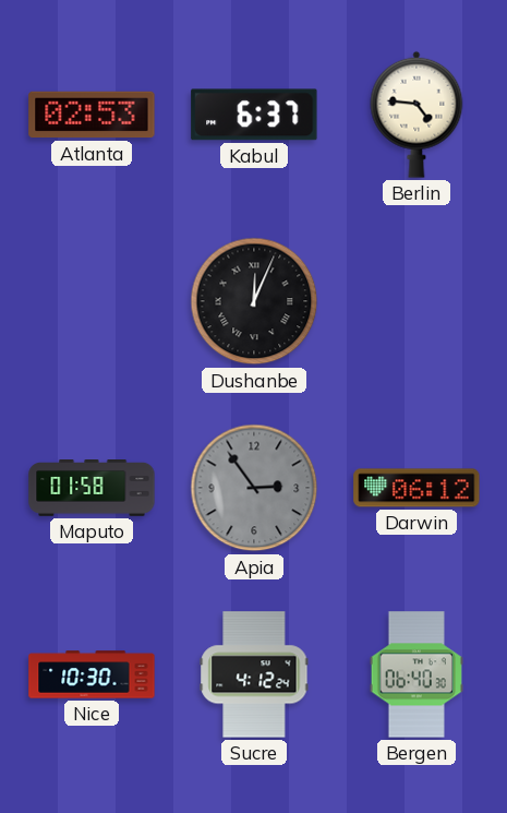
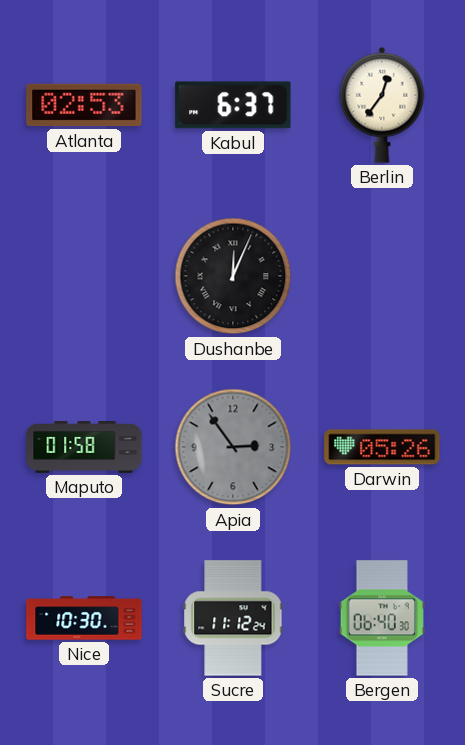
Berlin: 4:46 -> 12:36
Darwin: 06:12 -> 05:26
Sucre: 4:12 -> 11:12
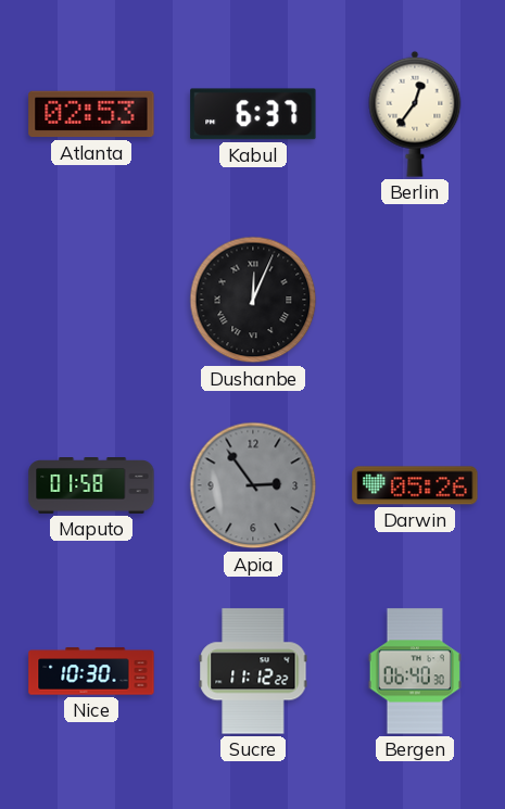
Sucre: 11:12:24 -> 11:12:22
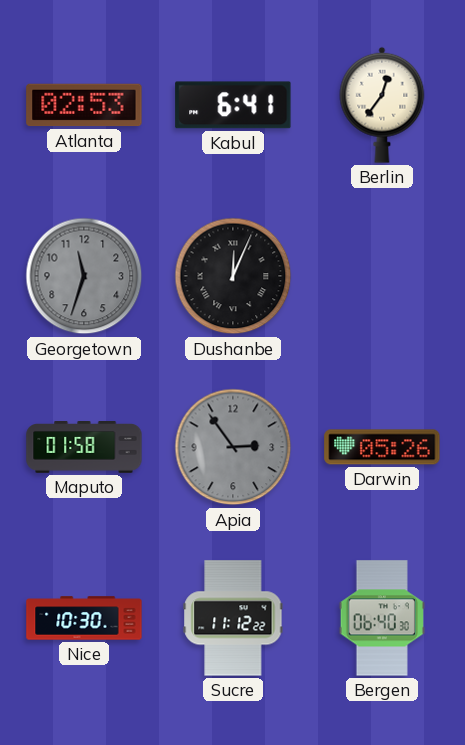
Kabul: 6:37 -> 6:41
Georgetown: none -> 11:33
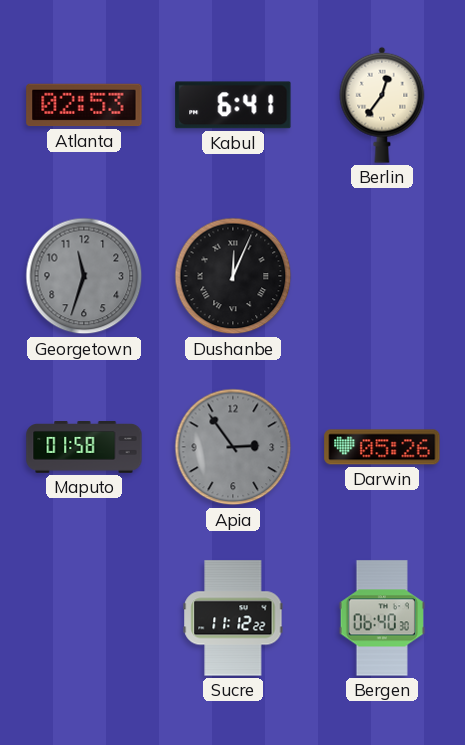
Nice: 10:30 -> none
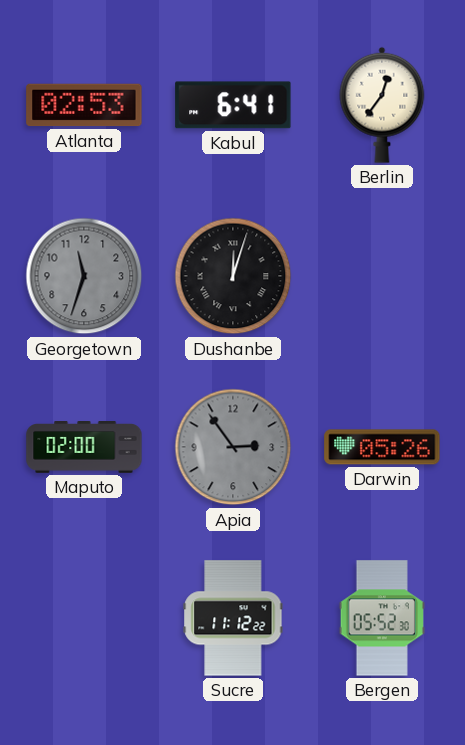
Dushanbe: 12:04 -> 12:03
Maputo: 01:58 -> 02:00
Bergen: 06:40 -> 05:52
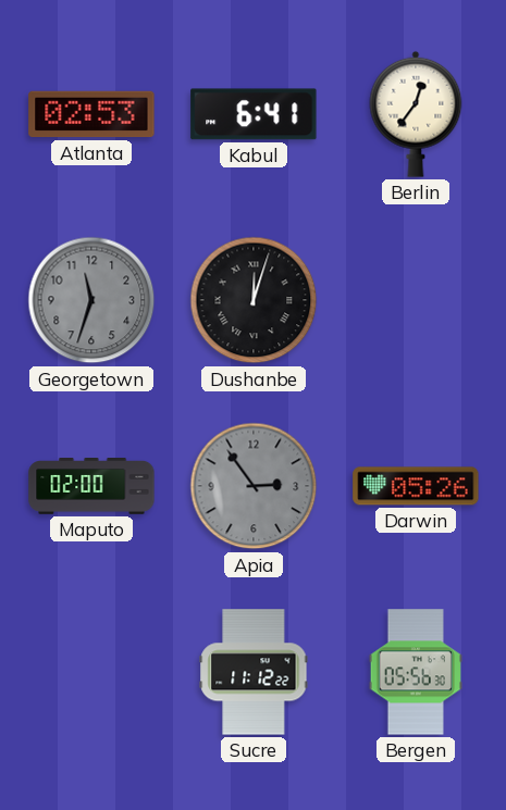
Bergen: 05:52 -> 05:56
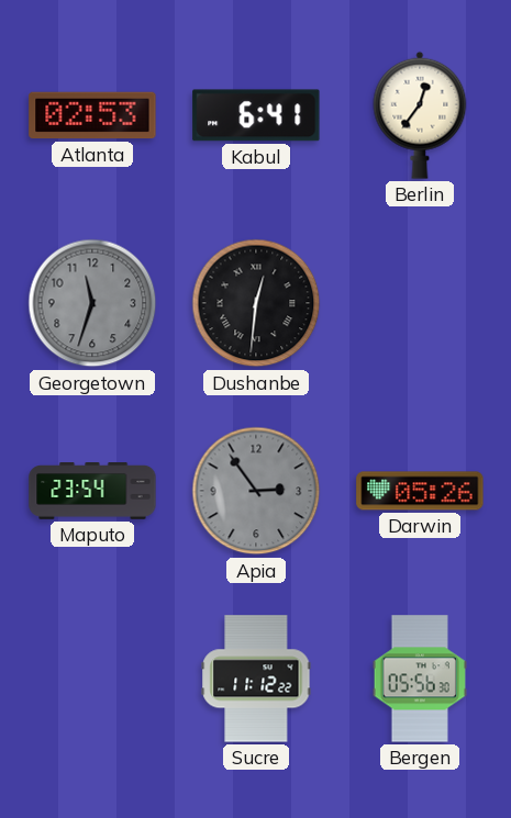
Dushanbe: 12:03 -> 12:31
Maputo: 02:00 -> 23:54
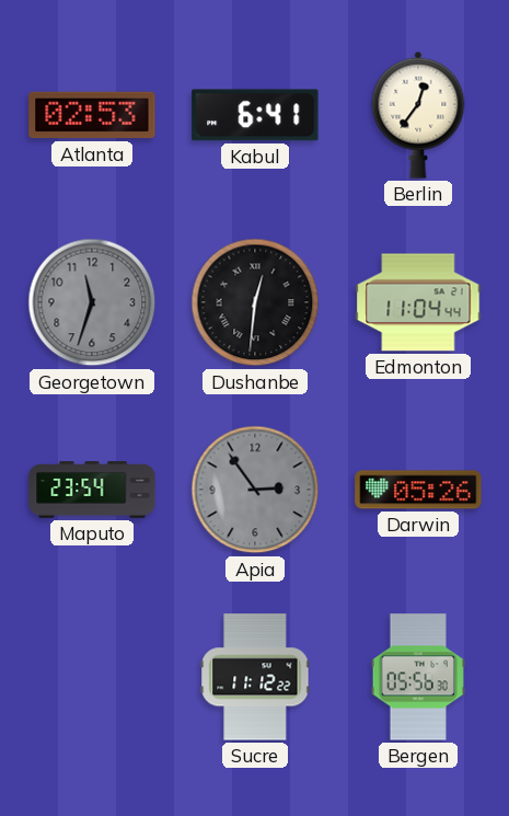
Edmonton: none -> 11:04
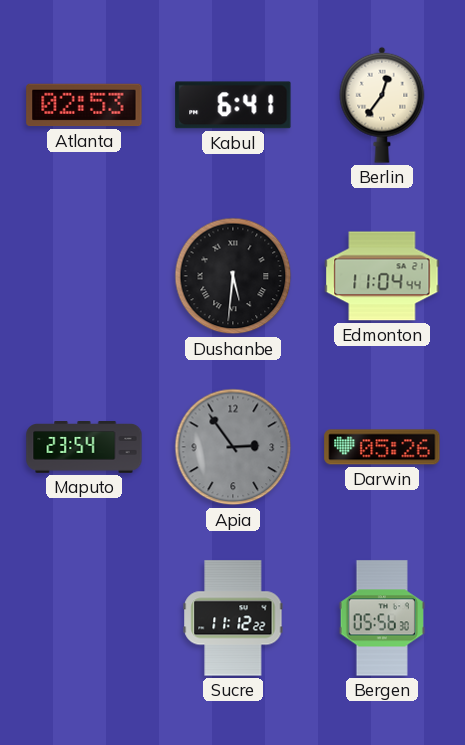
Georgetown: 11:33 -> none
Dushanbe: 12:31 -> 5:31
